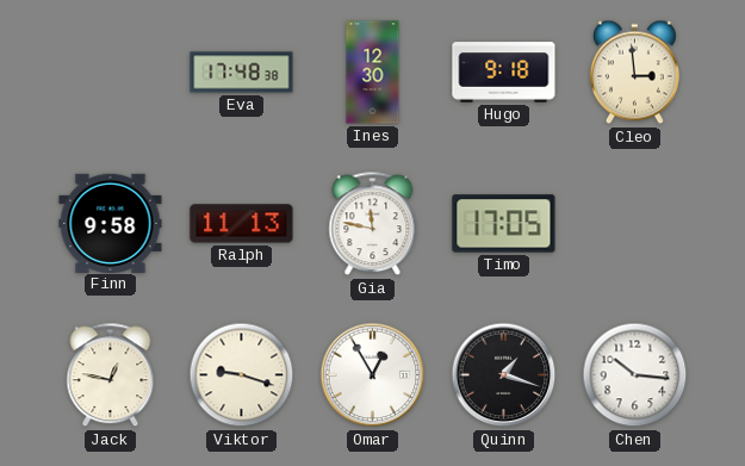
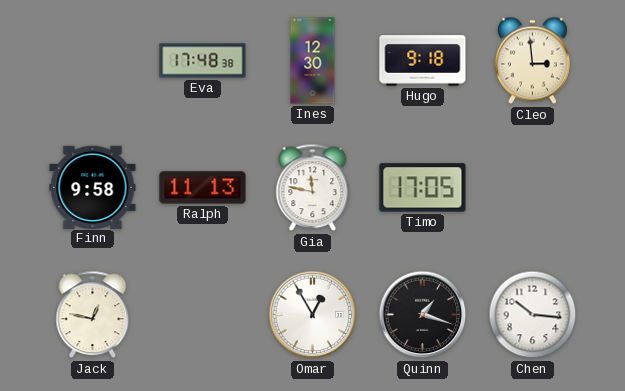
Viktor: 9:18 -> none
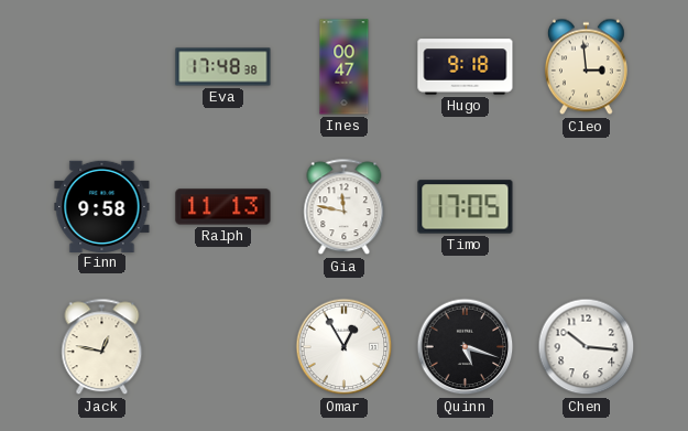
Ines: 12:30 -> 00:47
Quinn: 1:18 -> 5:18
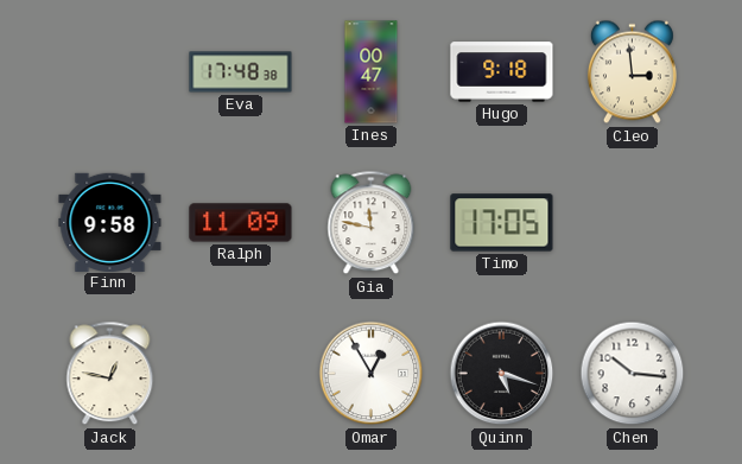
Ralph: 11:13 -> 11:09
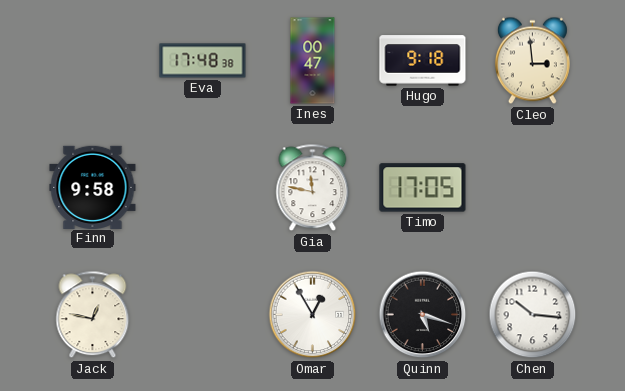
Ralph: 11:09 -> none
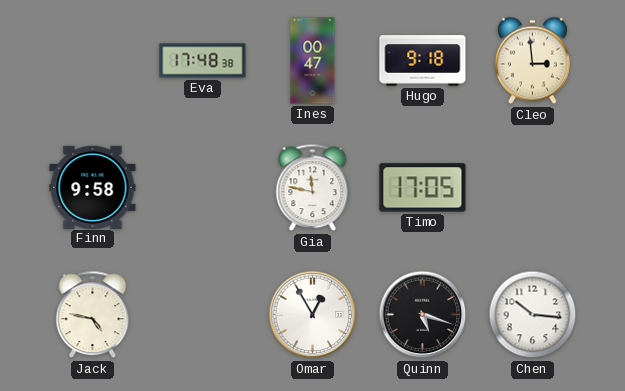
Jack: 12:47 -> 4:47
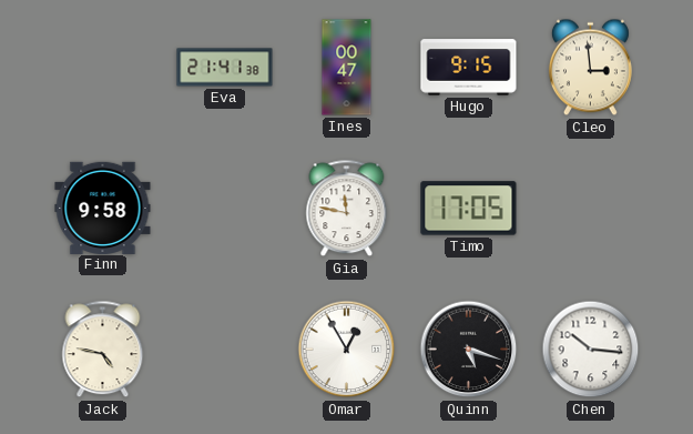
Eva: 17:48 -> 21:41
Hugo: 9:18 -> 9:15
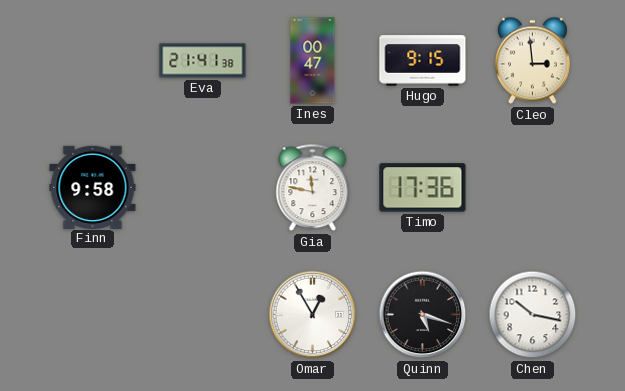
Timo: 17:05 -> 17:36
Jack: 4:47 -> none
Chen: 10:16 -> 10:17
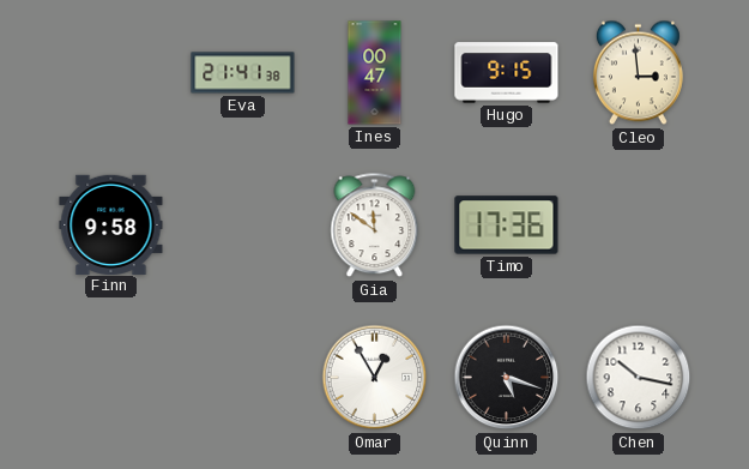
Gia: 11:47 -> 11:51
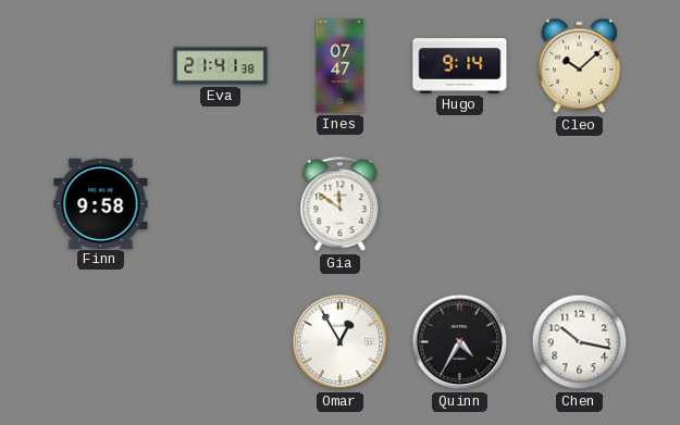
Ines: 00:47 -> 07:47
Hugo: 9:15 -> 9:14
Cleo: 2:59 -> 10:08
Timo: 17:36 -> none
Quinn: 5:18 -> 4:35
